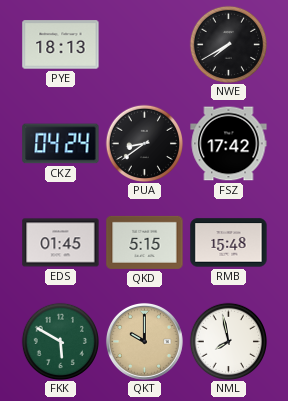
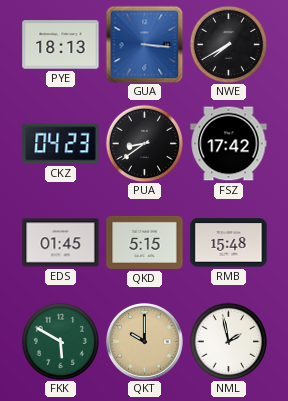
GUA: none -> 3:16
CKZ: 04:24 -> 04:23
NML: 7:58 -> 1:58
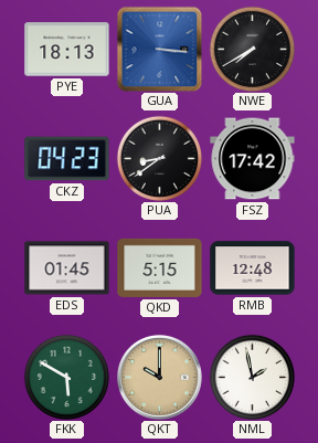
RMB: 15:48 -> 12:48
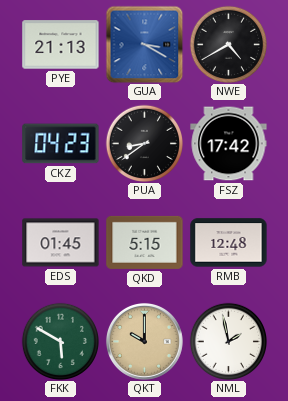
PYE: 18:13 -> 21:13
GUA: 3:16 -> 3:20
NWE: 7:40 -> 4:40
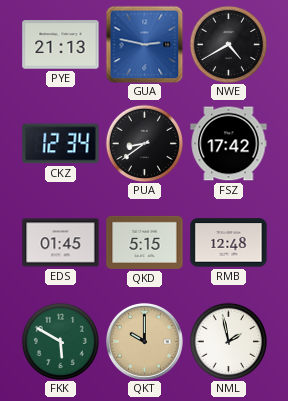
GUA: 3:20 -> 2:47
CKZ: 04:23 -> 12:34
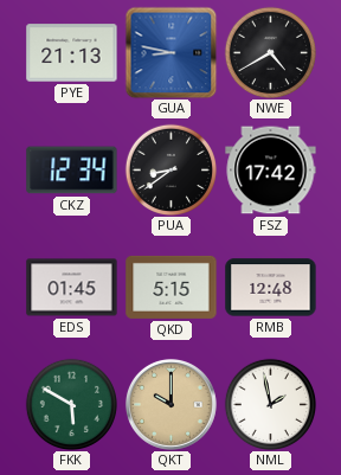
GUA: 2:47 -> 8:47
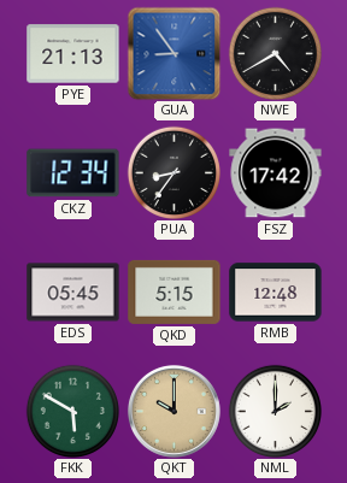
GUA: 8:47 -> 8:54
PUA: 8:39 -> 8:36
EDS: 01:45 -> 05:45
NML: 1:58 -> 2:00
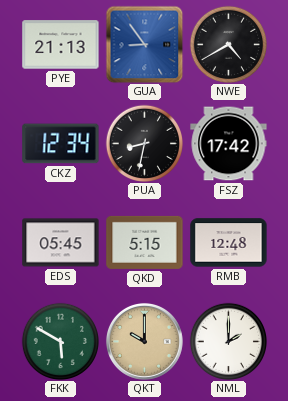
PUA: 8:36 -> 8:32
